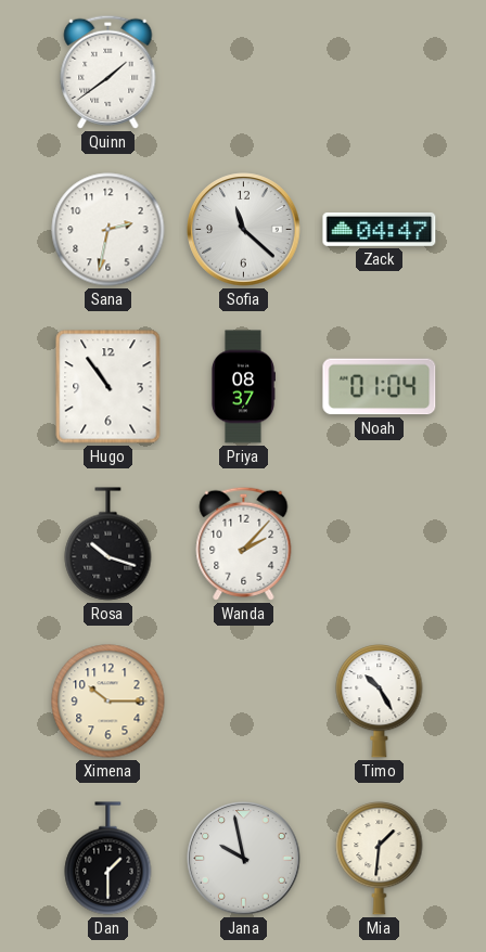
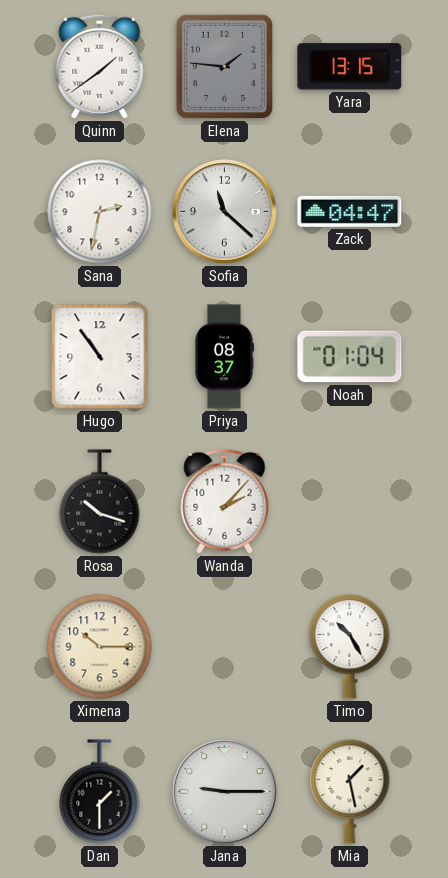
Elena: none -> 1:46
Yara: none -> 13:15
Jana: 9:58 -> 9:15
Mia: 1:31 -> 1:28
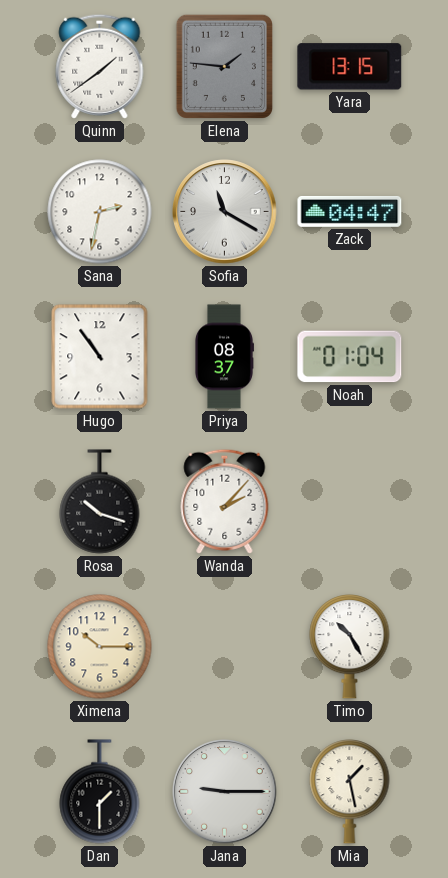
Sofia: 11:22 -> 11:20
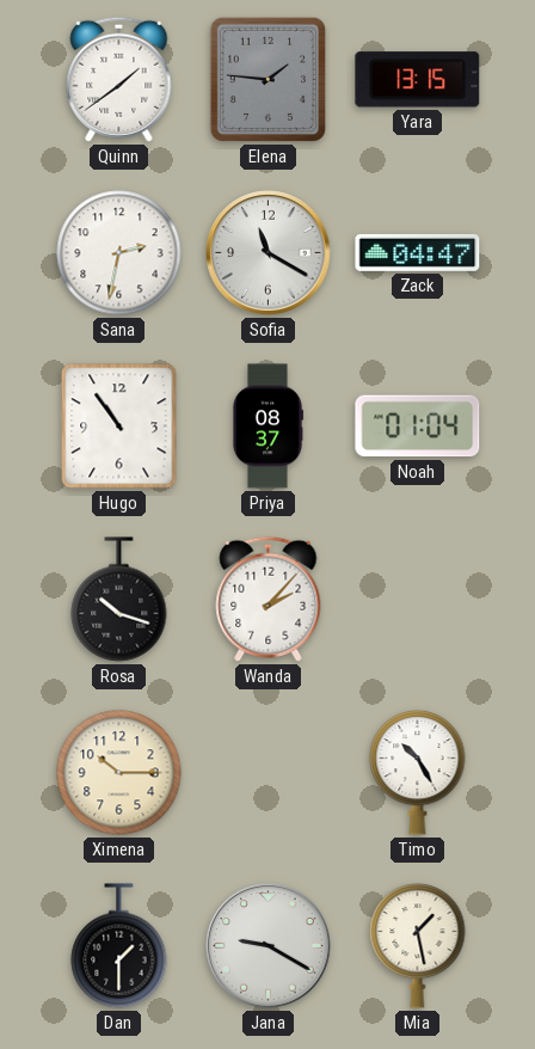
Jana: 9:15 -> 9:20
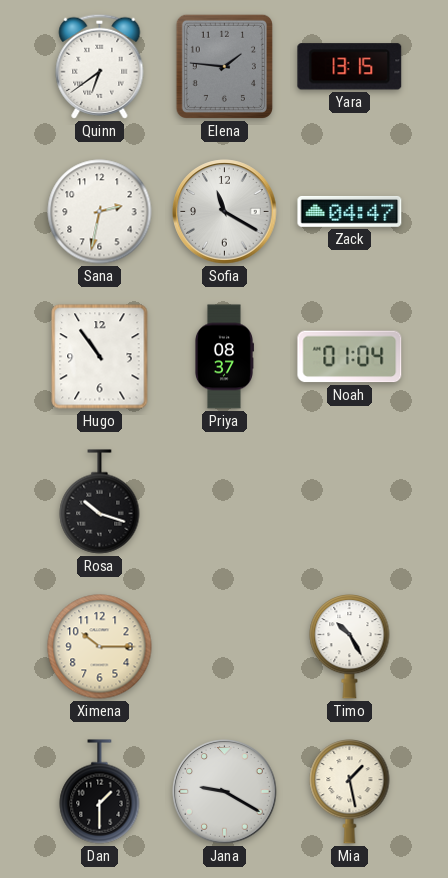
Quinn: 1:39 -> 6:39
Wanda: 2:07 -> none
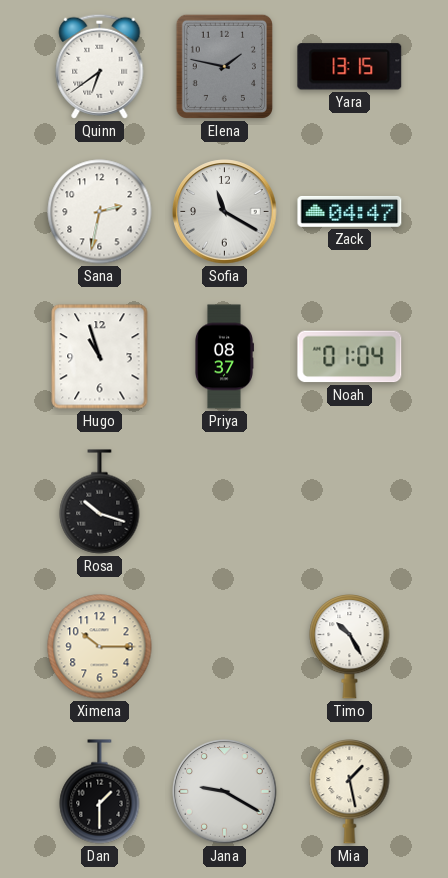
Elena: 1:46 -> 1:47
Hugo: 10:54 -> 10:57
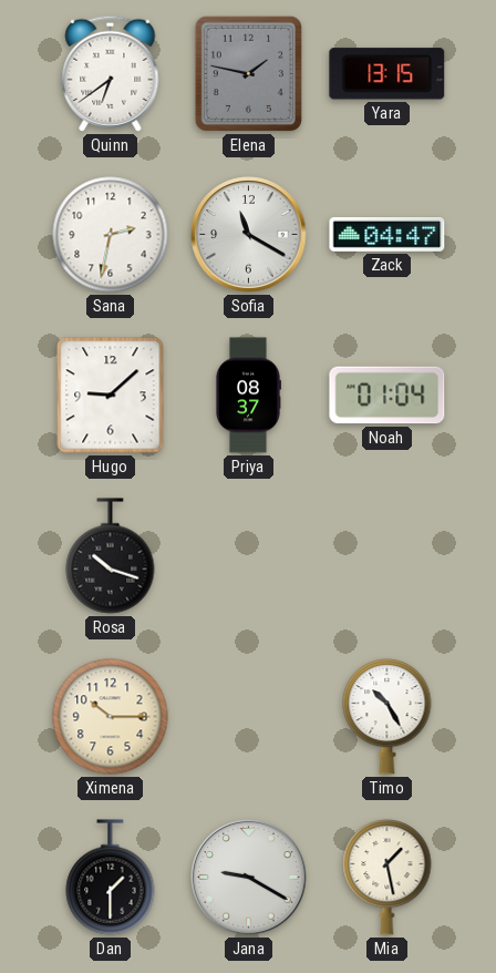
Hugo: 10:57 -> 9:08
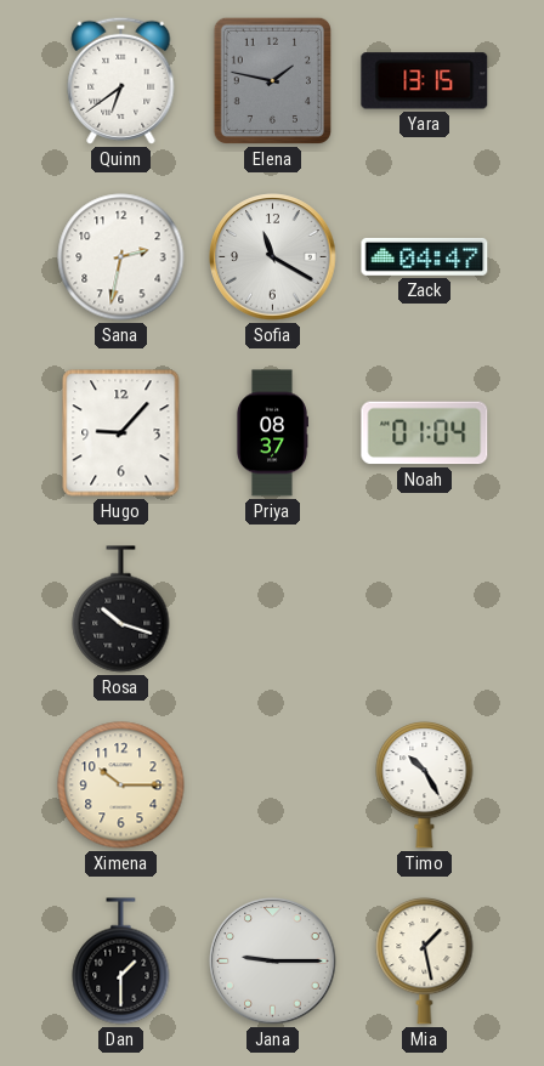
Hugo: 9:08 -> 9:07
Jana: 9:20 -> 9:15
